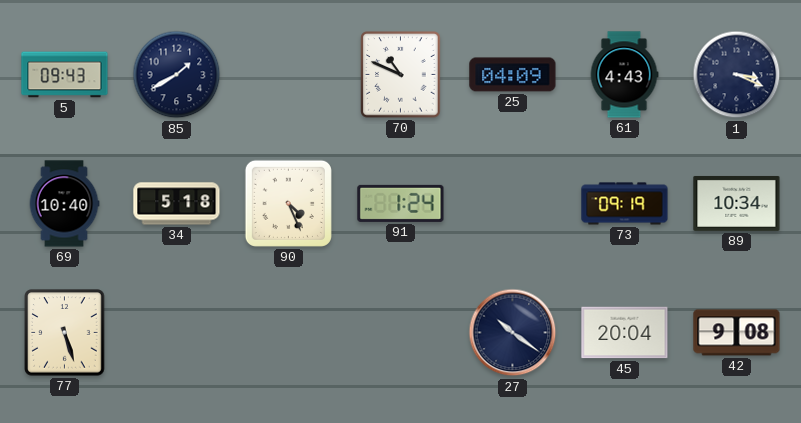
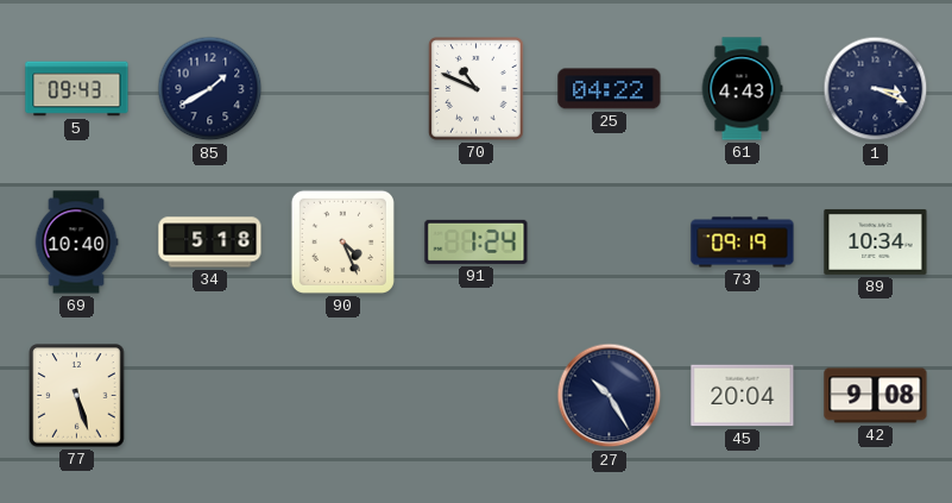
25: 04:09 -> 04:22
27: 10:21 -> 10:25
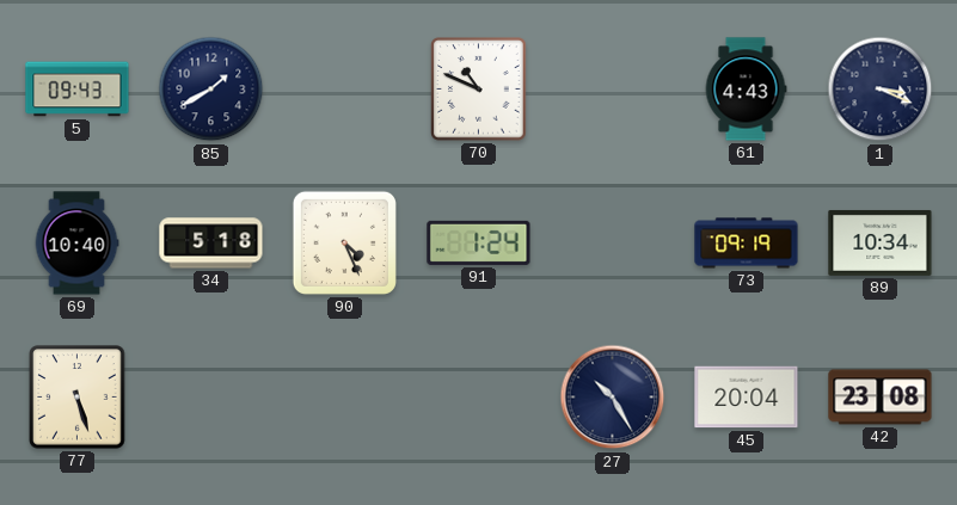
25: 04:22 -> none
42: 9:08 -> 23:08
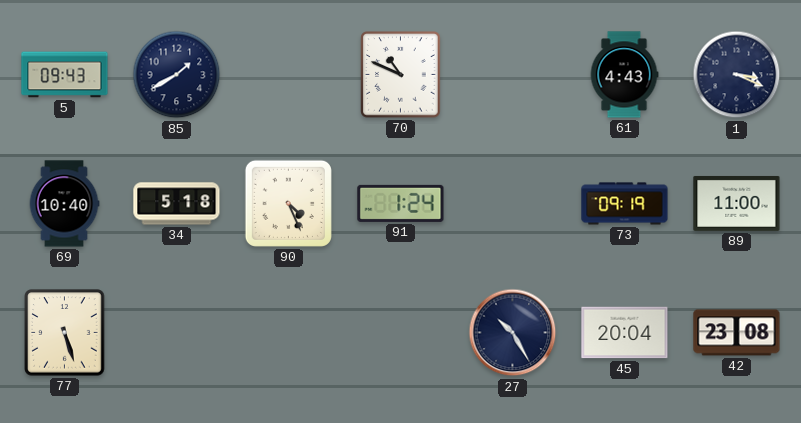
89: 10:34 -> 11:00
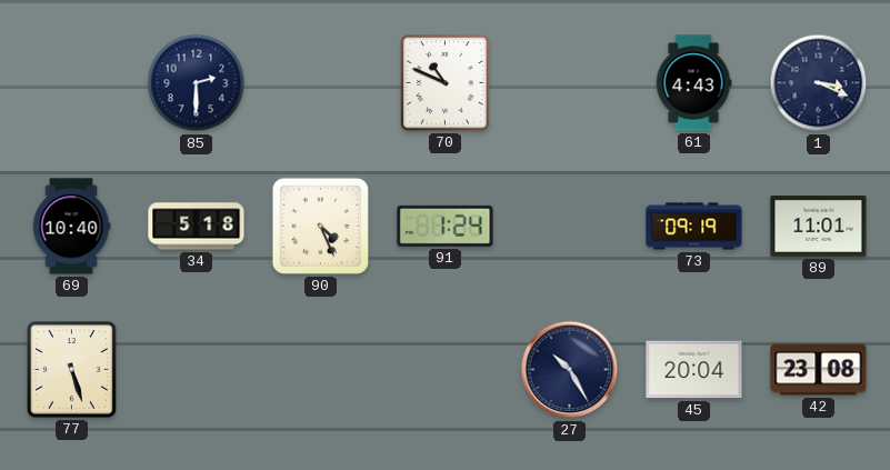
5: 09:43 -> none
85: 1:40 -> 2:30
89: 11:00 -> 11:01
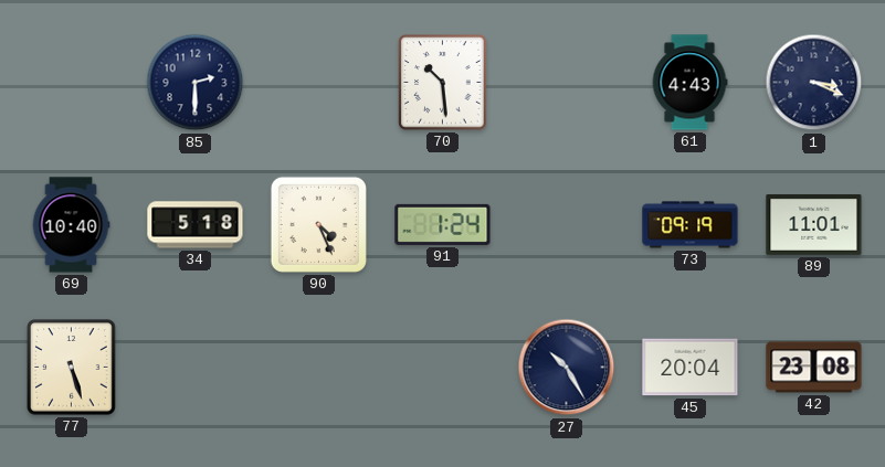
70: 10:49 -> 10:29
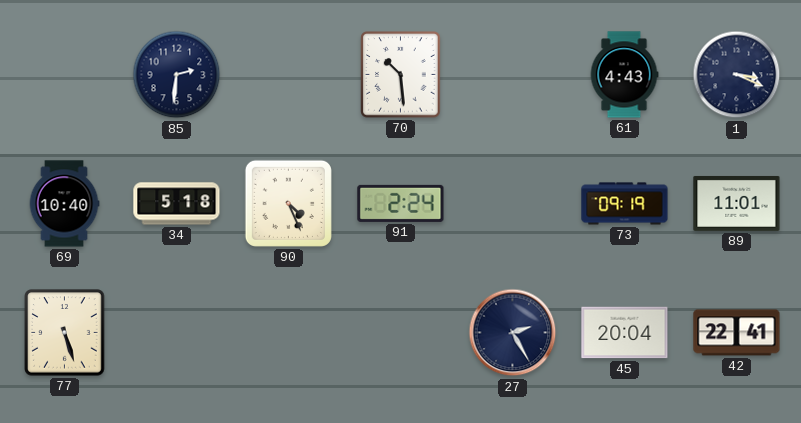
85: 2:30 -> 2:31
91: 1:24 -> 2:24
27: 10:25 -> 2:25
42: 23:08 -> 22:41
